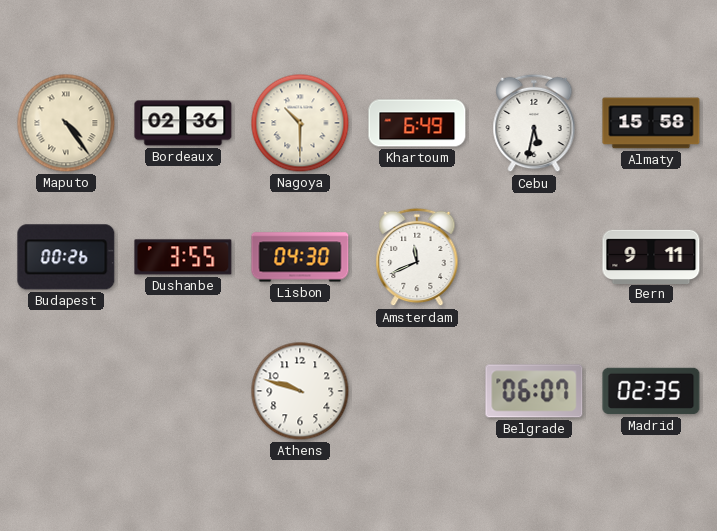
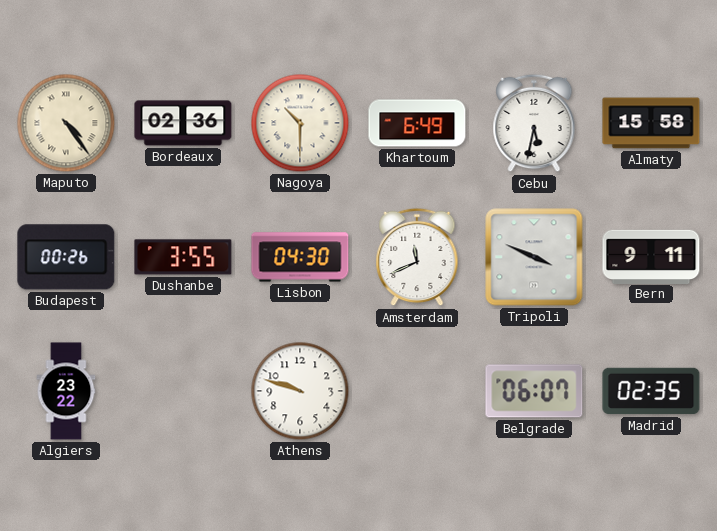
Tripoli: none -> 3:49
Algiers: none -> 23:22
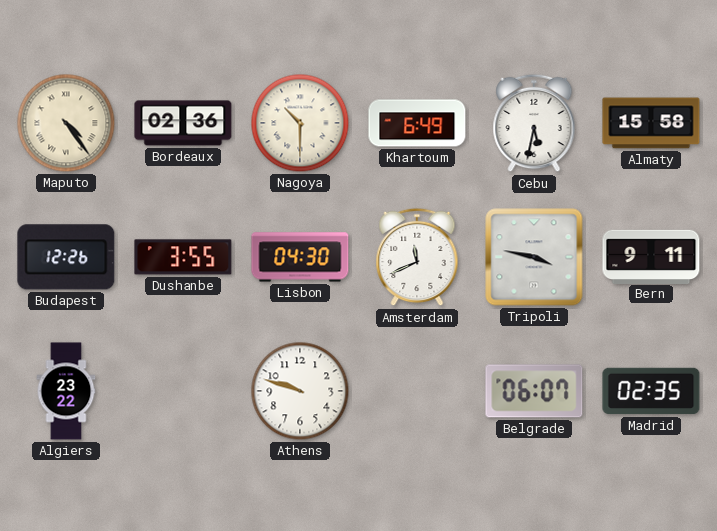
Budapest: 00:26 -> 12:26
Tripoli: 3:49 -> 3:47
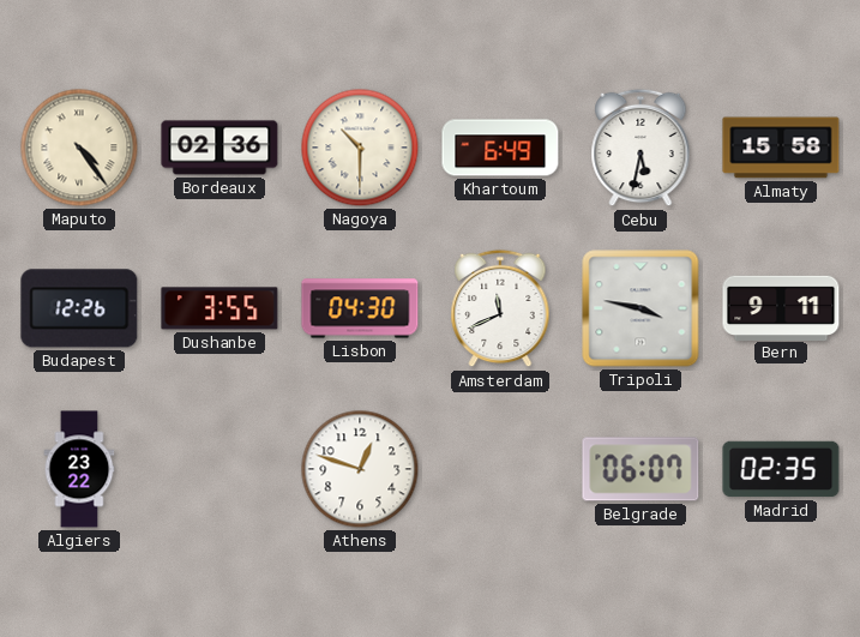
Athens: 9:48 -> 12:48
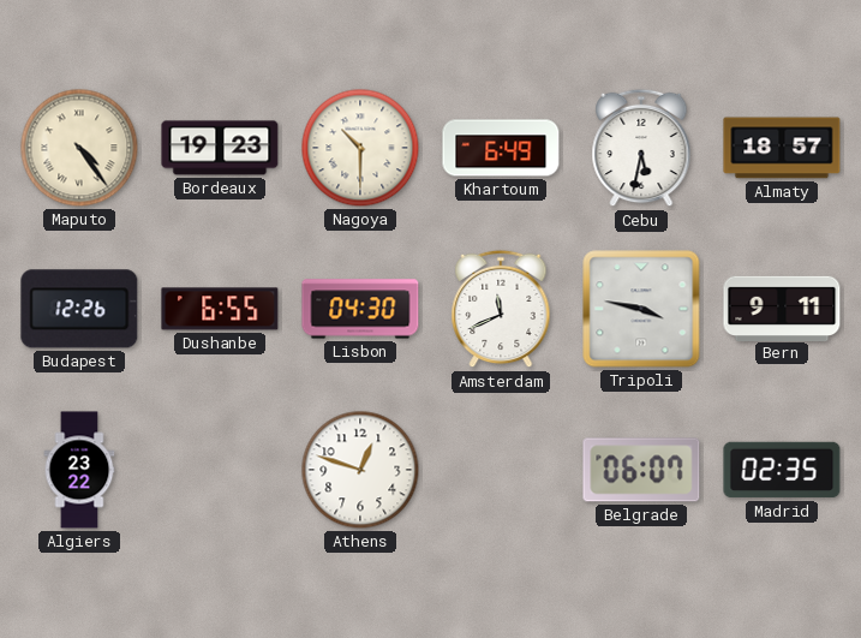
Bordeaux: 02:36 -> 19:23
Almaty: 15:58 -> 18:57
Dushanbe: 3:55 -> 6:55
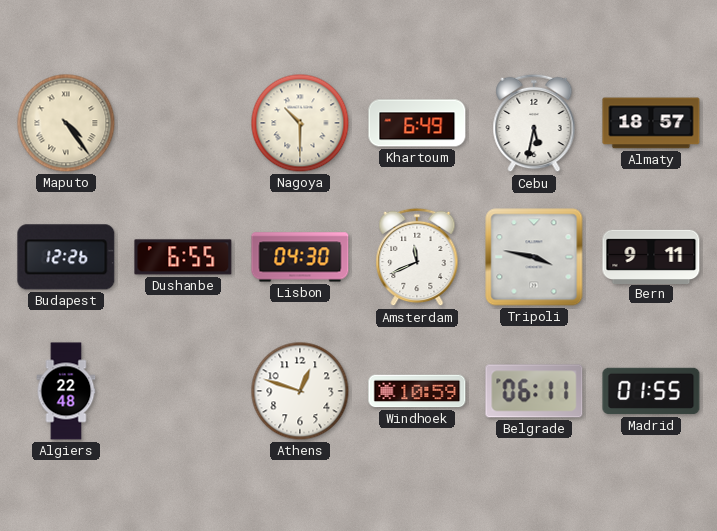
Bordeaux: 19:23 -> none
Algiers: 23:22 -> 22:48
Windhoek: none -> 10:59
Belgrade: 06:07 -> 06:11
Madrid: 02:35 -> 01:55
